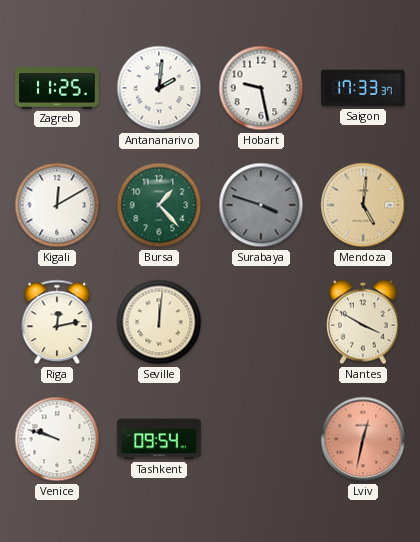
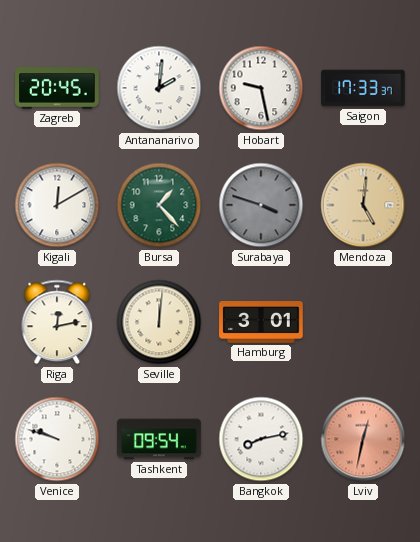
Zagreb: 11:25 -> 20:45
Hamburg: none -> 3:01
Nantes: 3:50 -> none
Bangkok: none -> 8:13
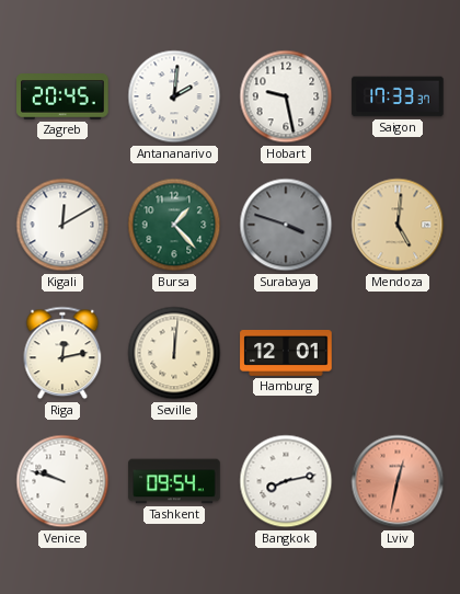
Hamburg: 3:01 -> 12:01
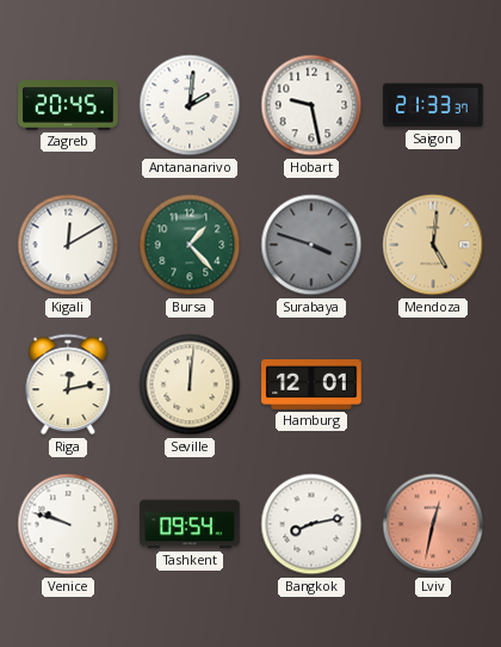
Saigon: 17:33 -> 21:33
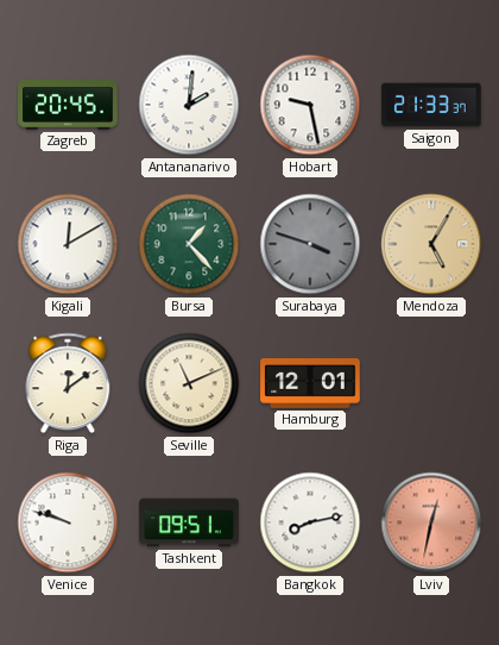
Mendoza: 5:01 -> 5:05
Riga: 12:13 -> 12:09
Seville: 12:01 -> 11:11
Tashkent: 09:54 -> 09:51
